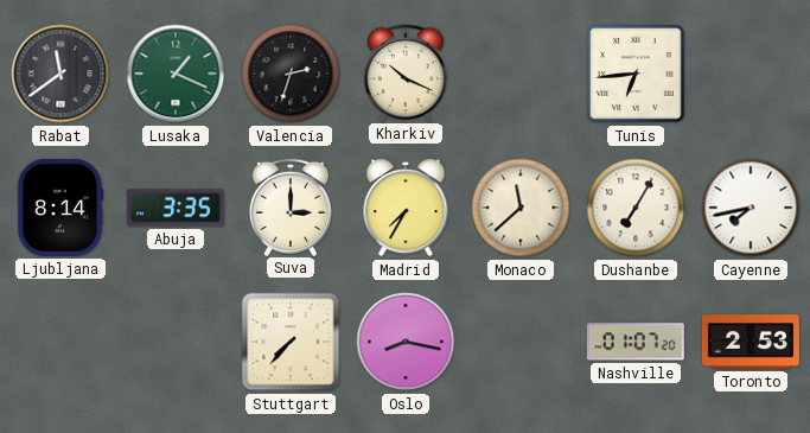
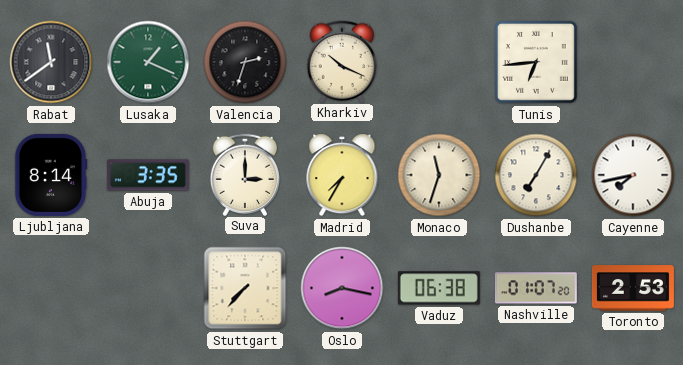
Monaco: 11:38 -> 11:33
Vaduz: none -> 06:38
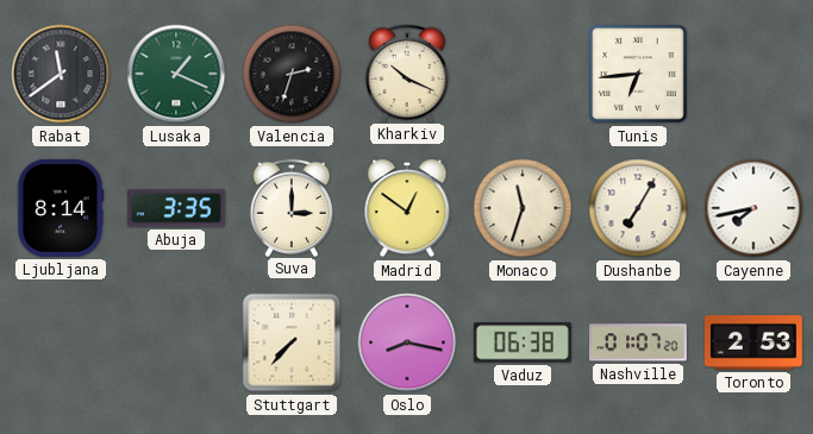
Madrid: 7:35 -> 12:51
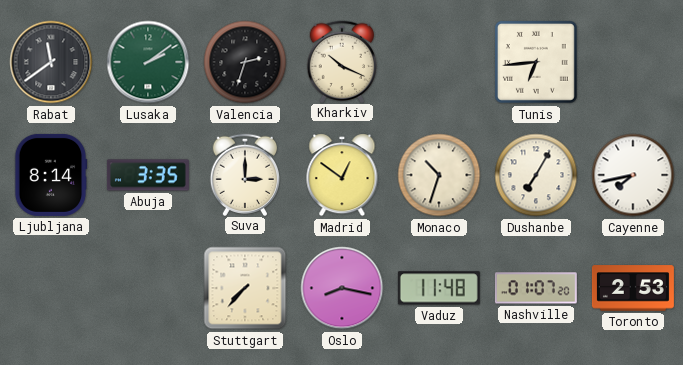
Lusaka: 1:19 -> 2:09
Monaco: 11:33 -> 10:33
Vaduz: 06:38 -> 11:48
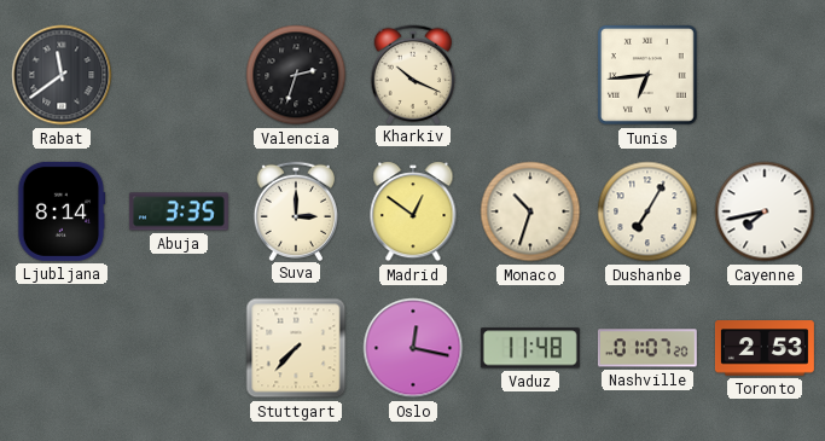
Lusaka: 2:09 -> none
Oslo: 8:17 -> 12:17
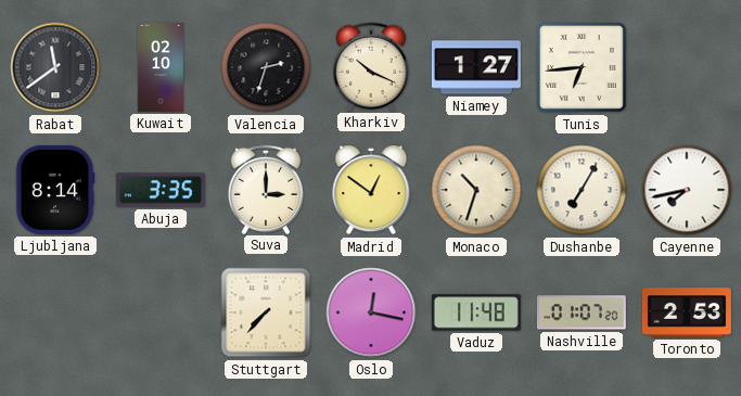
Kuwait: none -> 02:10
Niamey: none -> 1:27
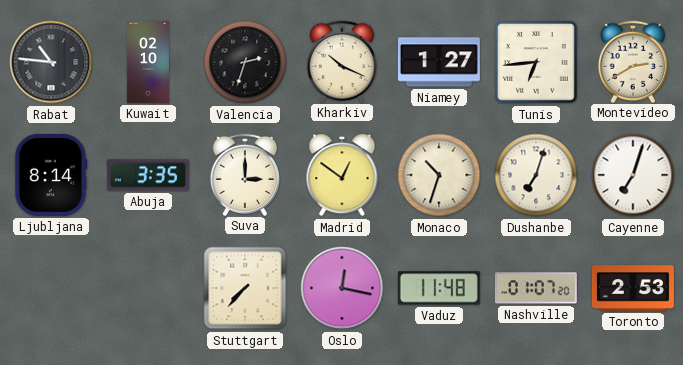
Rabat: 11:39 -> 10:46
Montevideo: none -> 2:40
Dushanbe: 7:05 -> 7:03
Cayenne: 7:43 -> 7:03
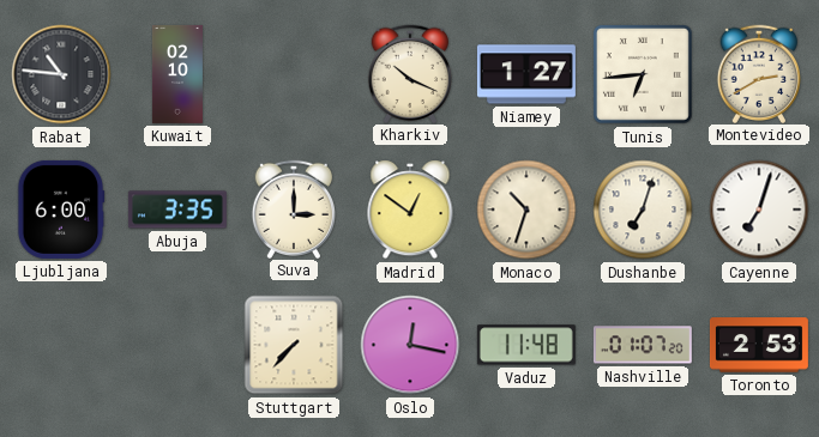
Valencia: 2:33 -> none
Ljubljana: 8:14 -> 6:00
